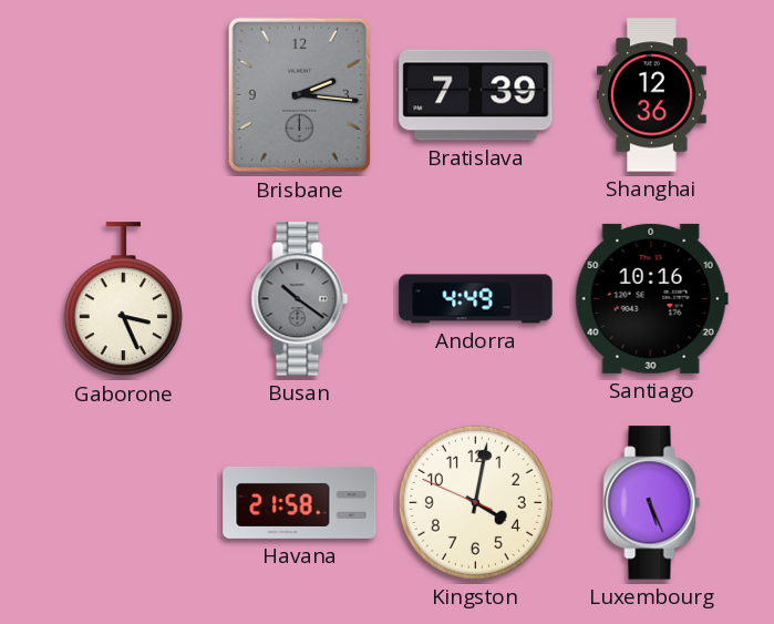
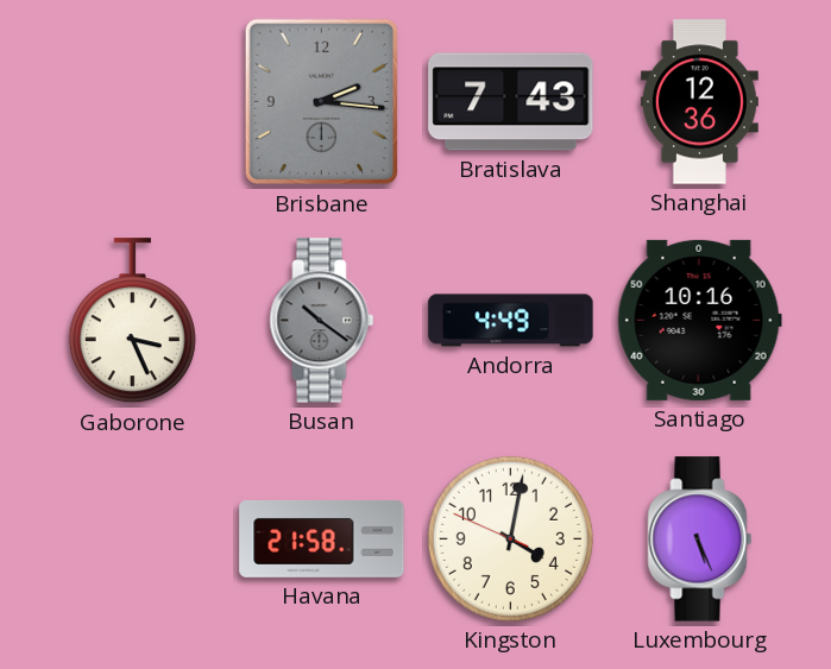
Bratislava: 7:39 -> 7:43
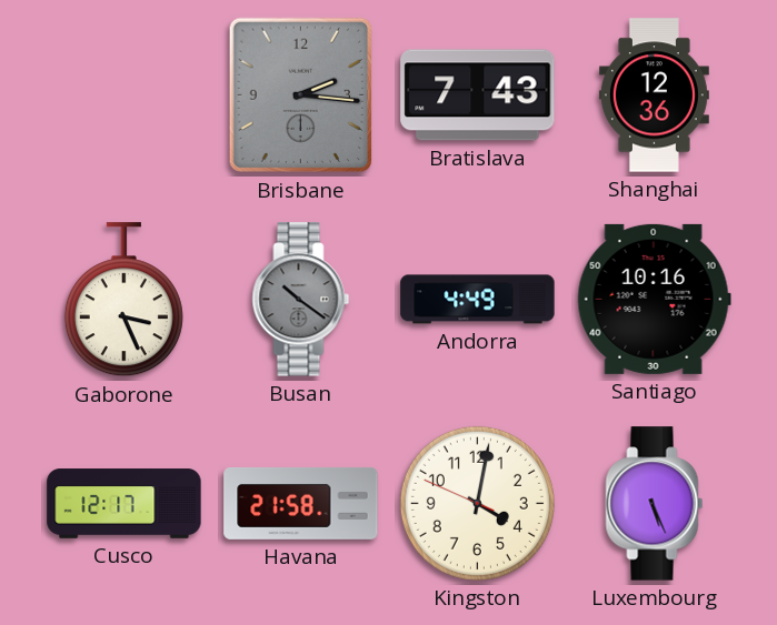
Cusco: none -> 12:17
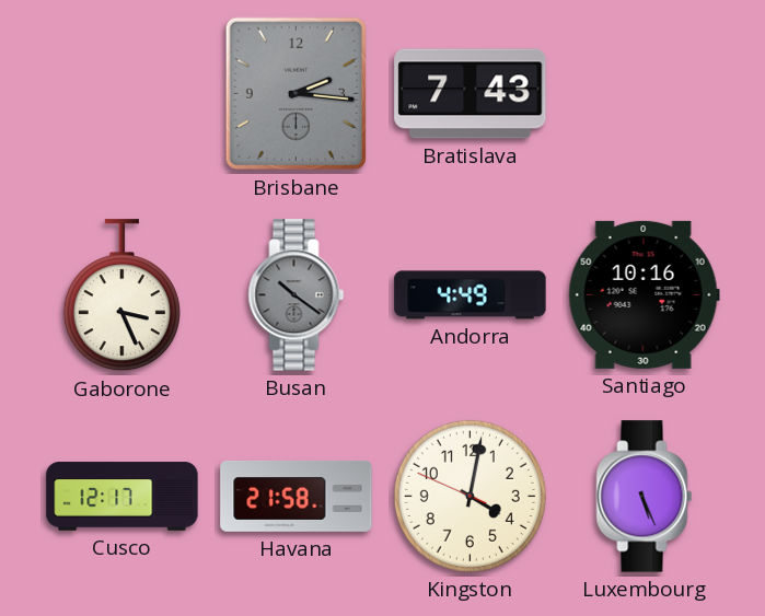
Shanghai: 12:36 -> none
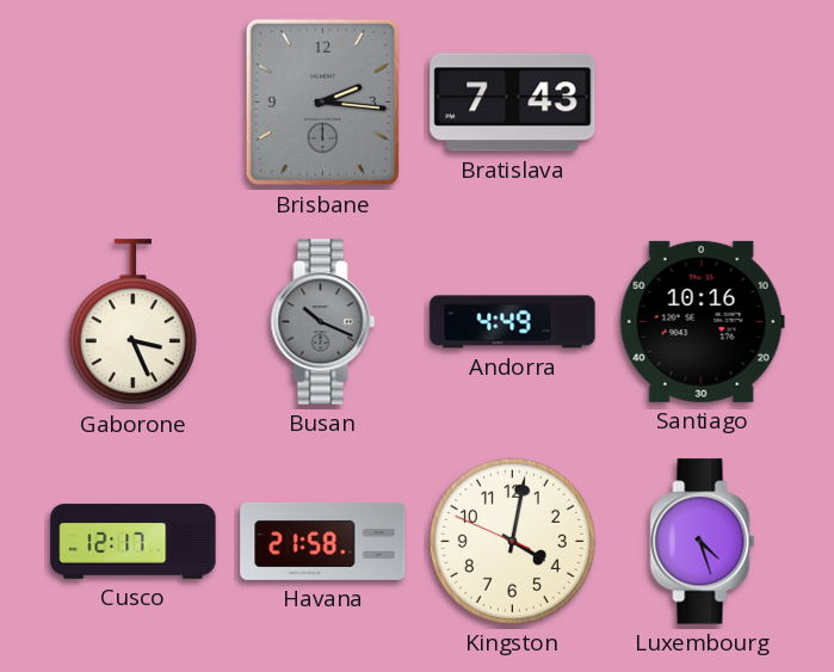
Busan: 10:21 -> 10:19
Luxembourg: 5:26 -> 4:27
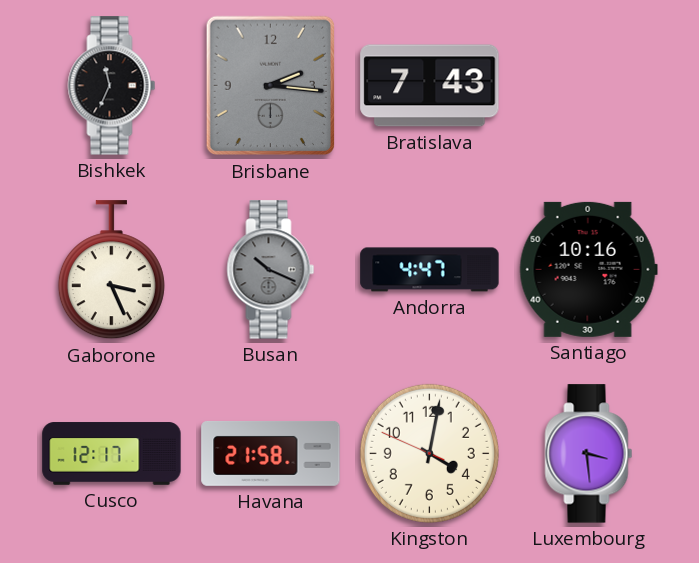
Bishkek: none -> 11:34
Andorra: 4:49 -> 4:47
Luxembourg: 4:27 -> 3:29
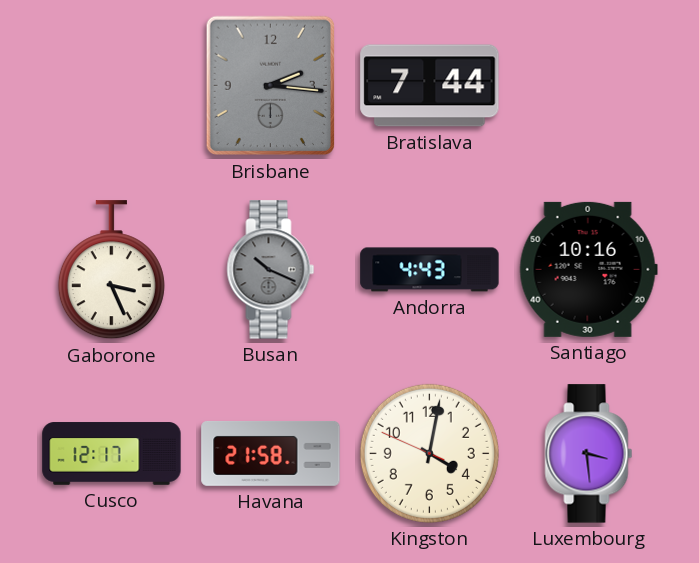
Bishkek: 11:34 -> none
Bratislava: 7:43 -> 7:44
Andorra: 4:47 -> 4:43
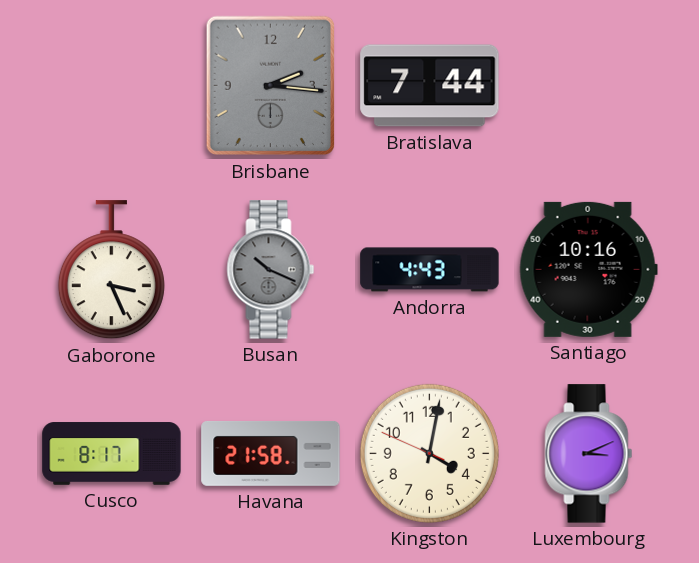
Cusco: 12:17 -> 8:17
Luxembourg: 3:29 -> 3:11
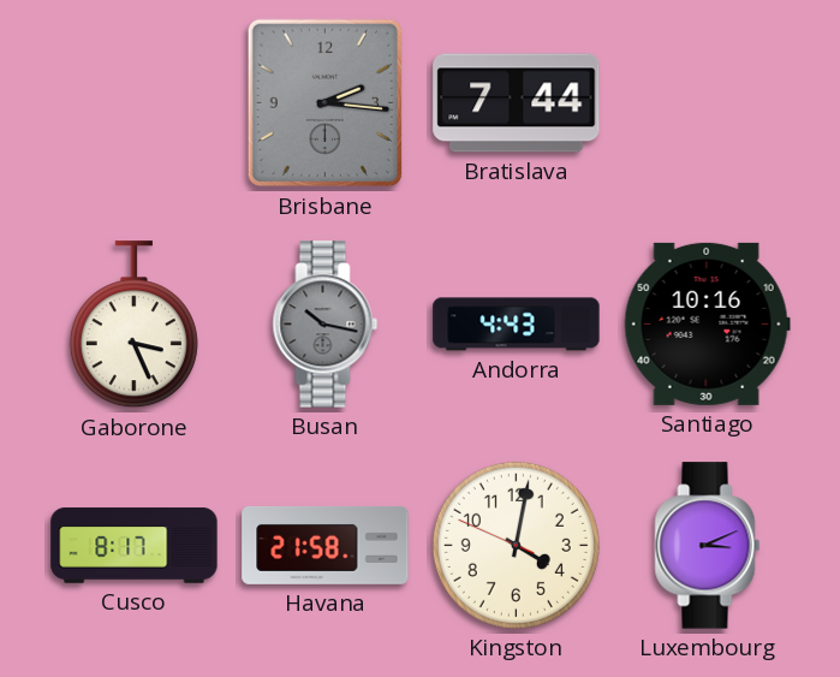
Busan: 10:19 -> 10:17
